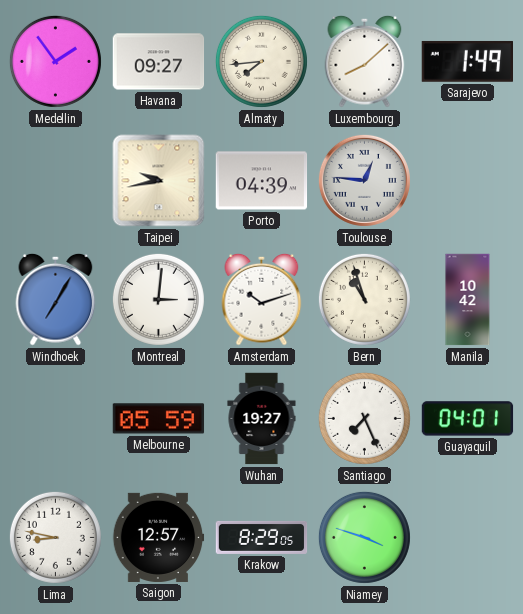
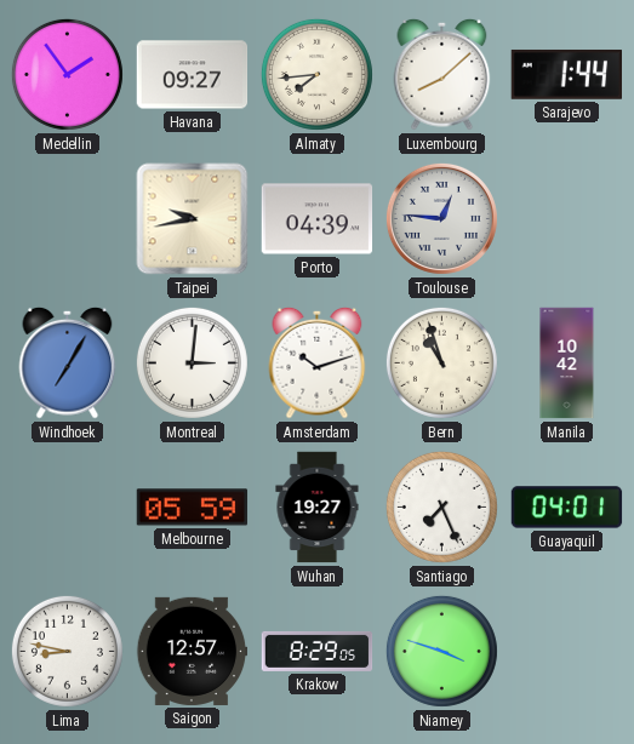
Sarajevo: 1:49 -> 1:44
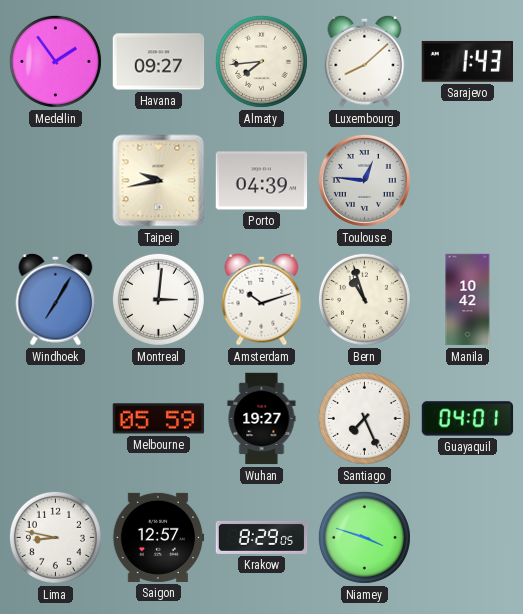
Sarajevo: 1:44 -> 1:43
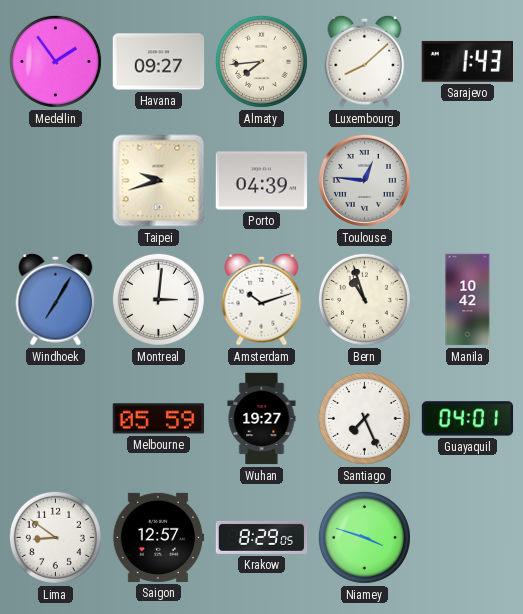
Taipei: 9:43 -> 9:42
Lima: 8:47 -> 8:51
